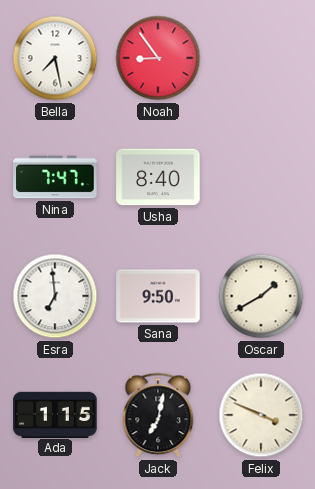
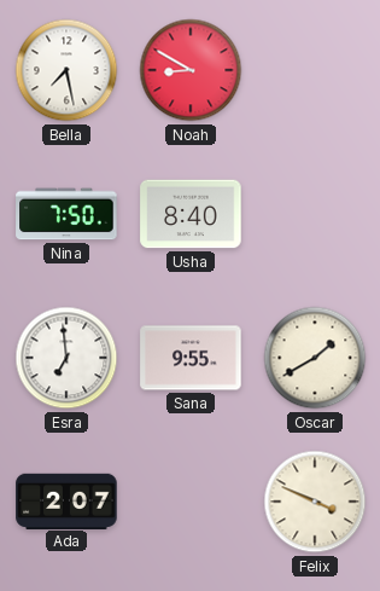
Noah: 8:54 -> 8:50
Nina: 7:47 -> 7:50
Sana: 9:50 -> 9:55
Ada: 1:15 -> 2:07
Jack: 7:02 -> none
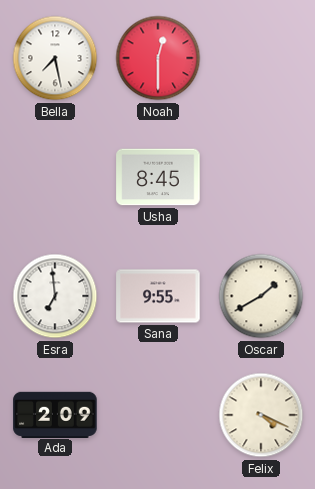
Noah: 8:50 -> 12:30
Nina: 7:50 -> none
Usha: 8:40 -> 8:45
Ada: 2:07 -> 2:09
Felix: 3:49 -> 4:19
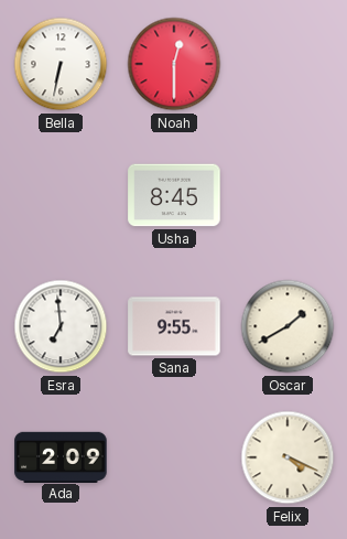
Bella: 7:28 -> 6:32
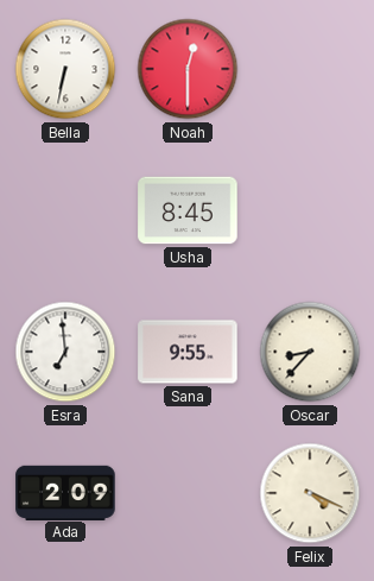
Oscar: 1:40 -> 8:37
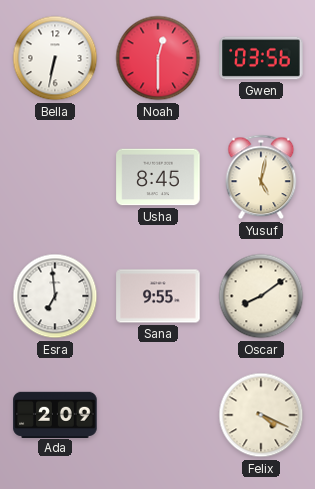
Gwen: none -> 03:56
Yusuf: none -> 5:02
Oscar: 8:37 -> 8:09
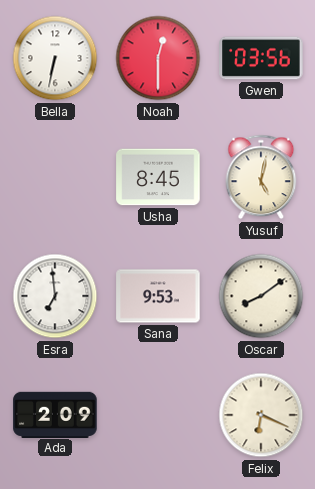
Sana: 9:55 -> 9:53
Felix: 4:19 -> 6:19
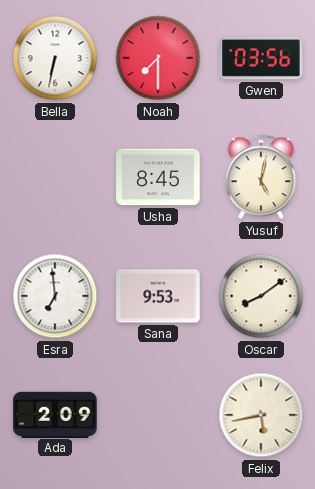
Noah: 12:30 -> 7:30
Felix: 6:19 -> 5:43
